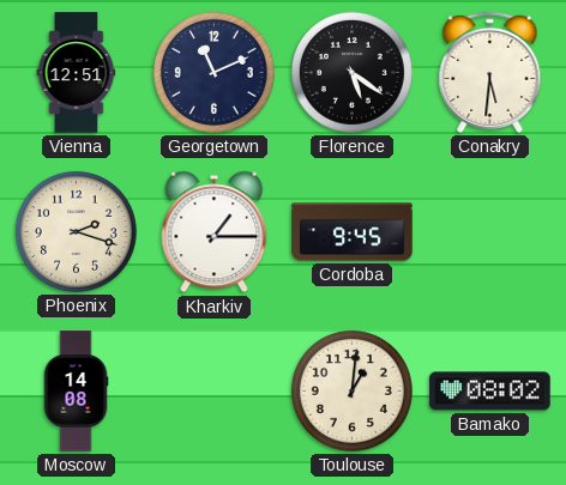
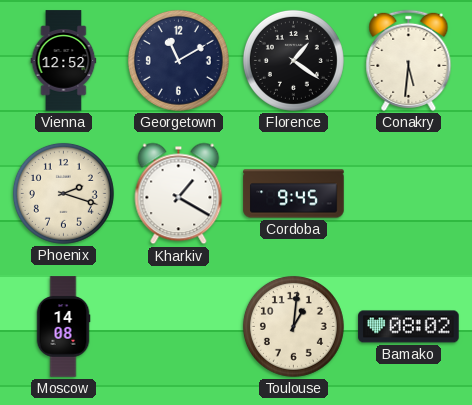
Vienna: 12:51 -> 12:52
Georgetown: 11:11 -> 11:10
Florence: 5:21 -> 1:21
Kharkiv: 1:15 -> 1:20
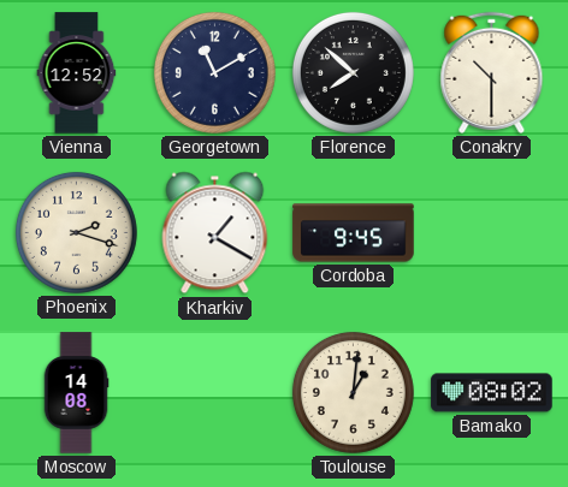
Florence: 1:21 -> 7:52
Conakry: 5:31 -> 10:30
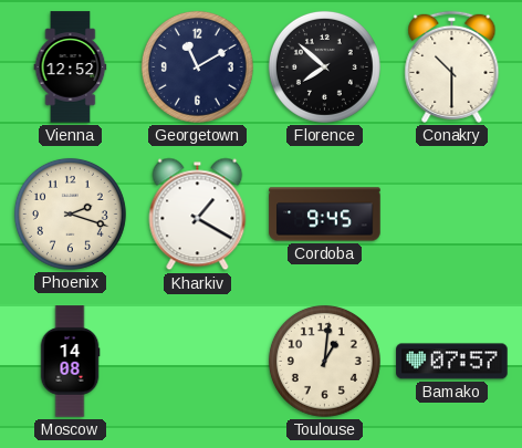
Bamako: 08:02 -> 07:57
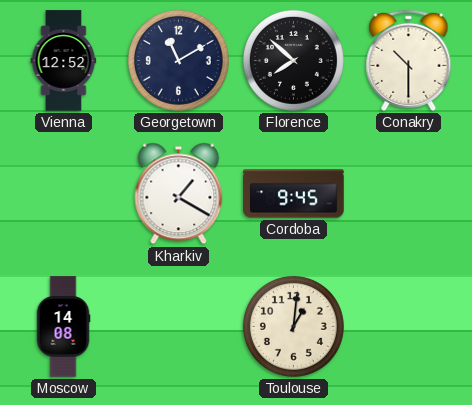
Phoenix: 2:18 -> none
Bamako: 07:57 -> none
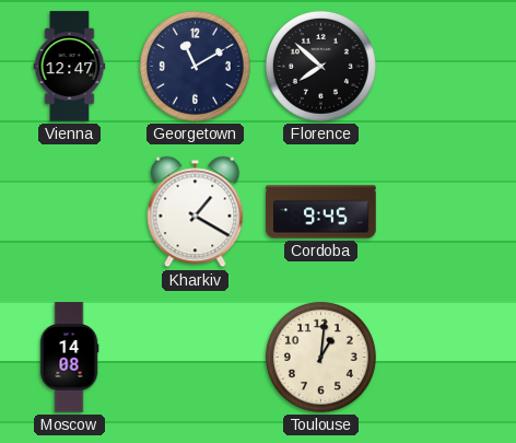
Vienna: 12:52 -> 12:47
Conakry: 10:30 -> none
